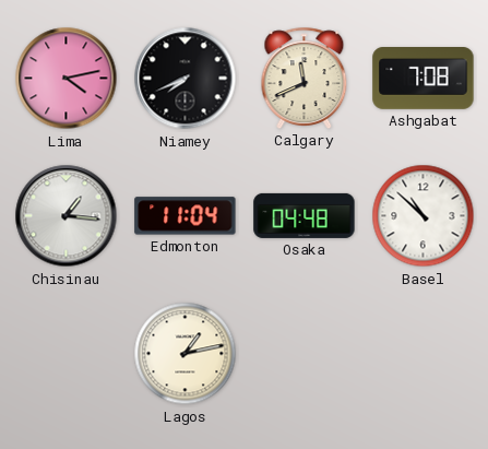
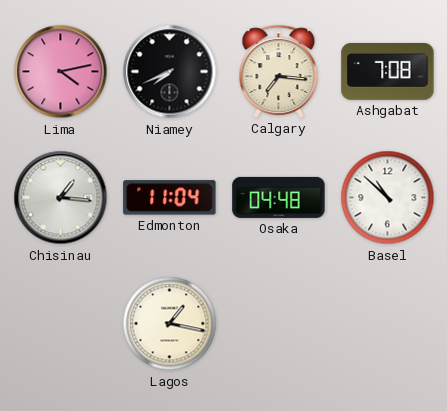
Calgary: 11:41 -> 7:16
Lagos: 1:13 -> 1:17
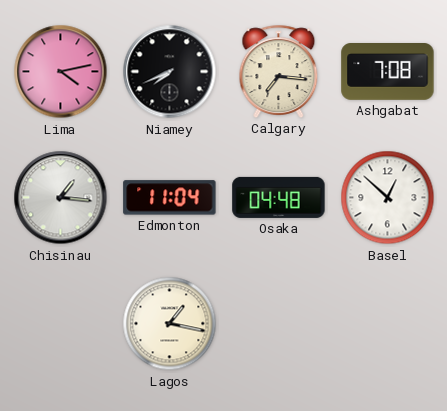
Basel: 10:52 -> 12:52
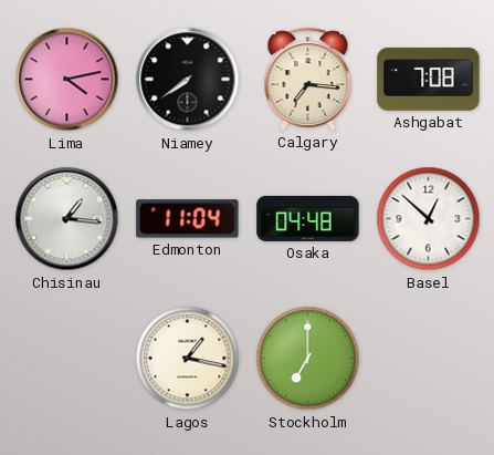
Niamey: 7:41 -> 7:39
Stockholm: none -> 7:00
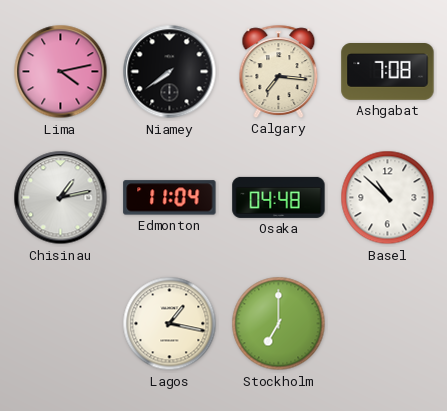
Chisinau: 1:16 -> 1:13
Basel: 12:52 -> 10:52
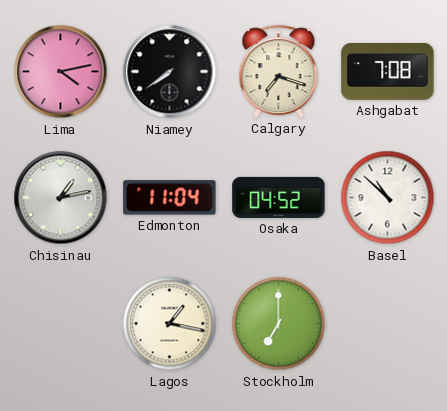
Calgary: 7:16 -> 7:18
Osaka: 04:48 -> 04:52
